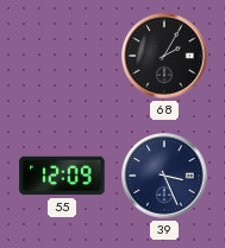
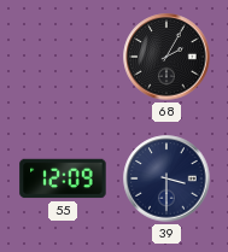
39: 3:26 -> 3:30
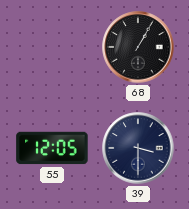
68: 2:05 -> 1:05
55: 12:09 -> 12:05
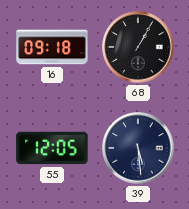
16: none -> 09:18
39: 3:30 -> 5:29
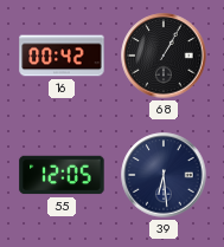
16: 09:18 -> 00:42
39: 5:29 -> 6:29
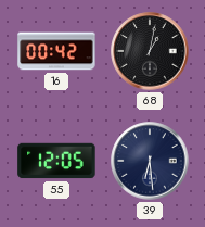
68: 1:05 -> 1:02
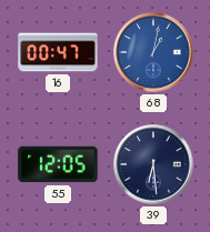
16: 00:42 -> 00:47
68 dial: black -> blue
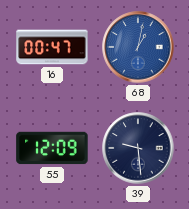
55: 12:05 -> 12:09
39: 6:29 -> 9:29
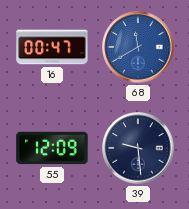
68: 1:02 -> 11:40
